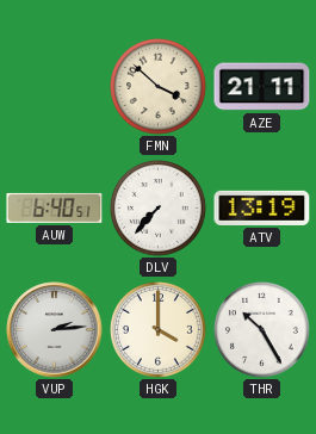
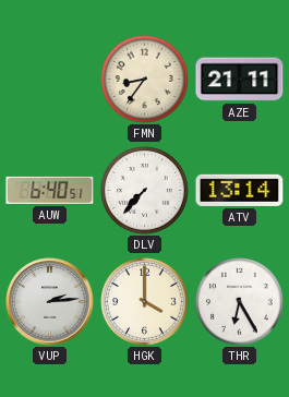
FMN: 3:52 -> 8:36
ATV: 13:19 -> 13:14
THR: 10:25 -> 6:25
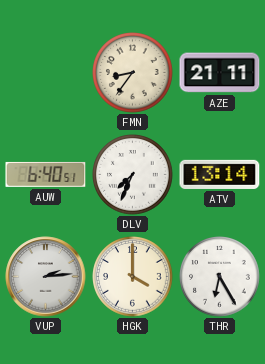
DLV: 7:37 -> 7:34
